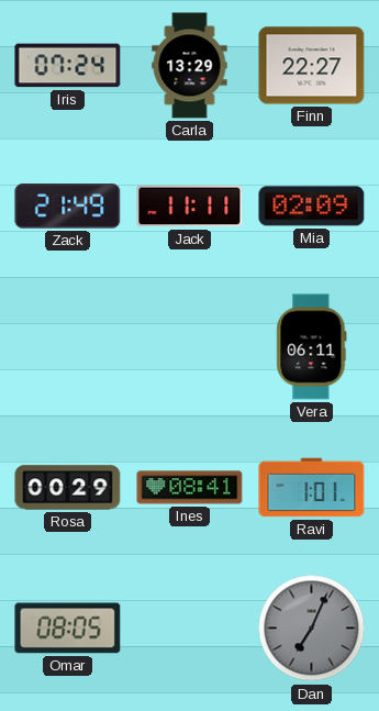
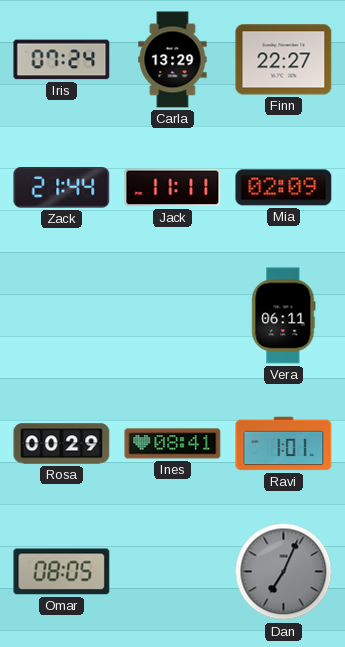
Zack: 21:49 -> 21:44
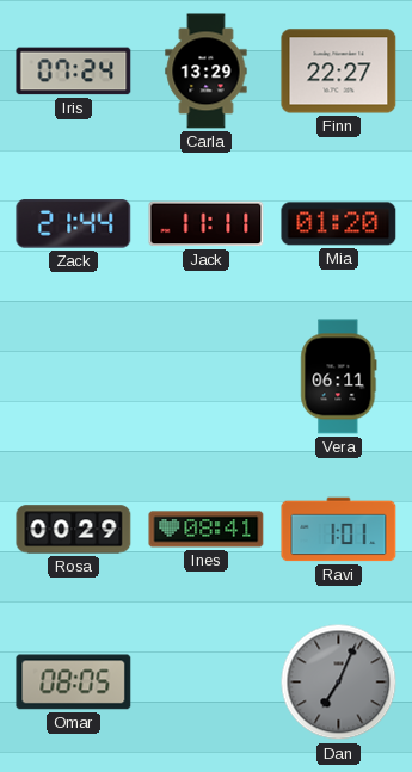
Mia: 02:09 -> 01:20
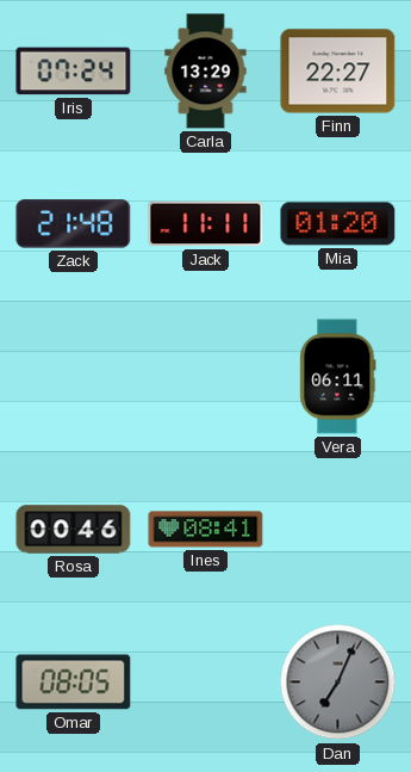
Zack: 21:44 -> 21:48
Rosa: 00:29 -> 00:46
Ravi: 1:01 -> none
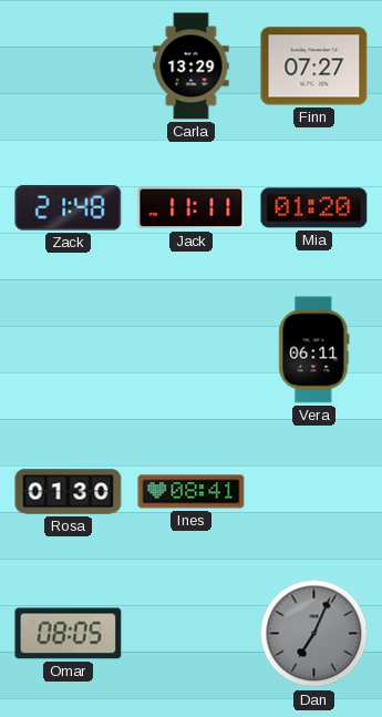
Iris: 07:24 -> none
Finn: 22:27 -> 07:27
Rosa: 00:46 -> 01:30
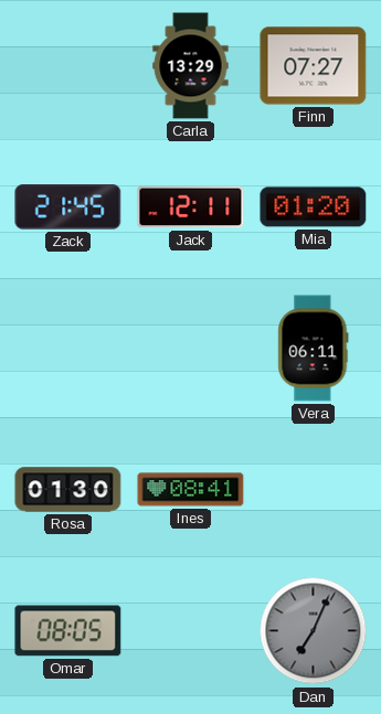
Zack: 21:48 -> 21:45
Jack: 11:11 -> 12:11
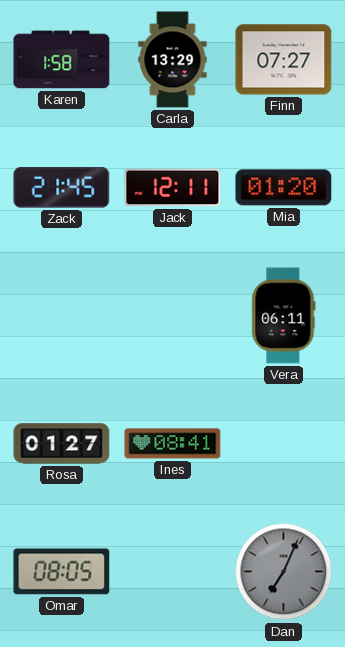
Karen: none -> 1:58
Rosa: 01:30 -> 01:27
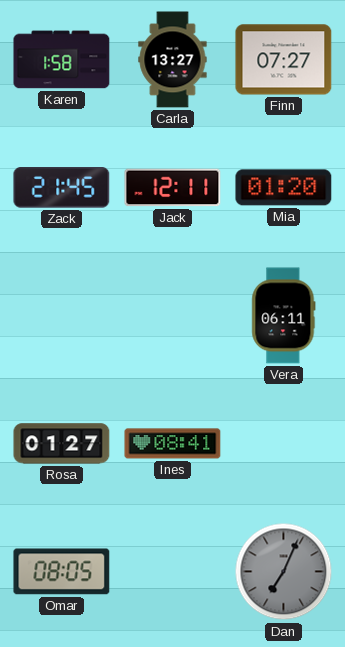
Carla: 13:29 -> 13:27
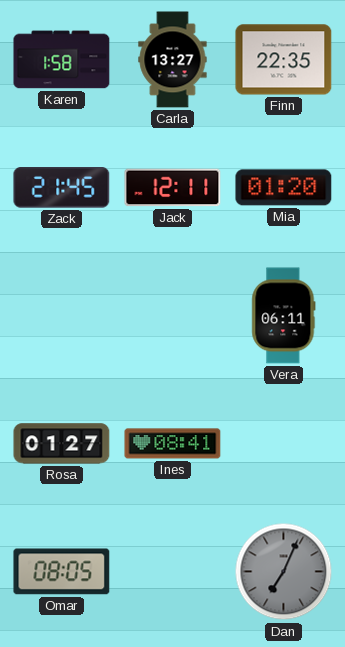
Finn: 07:27 -> 22:35
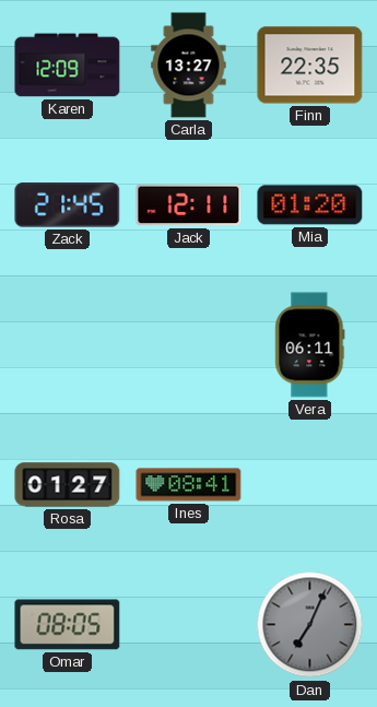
Karen: 1:58 -> 12:09
